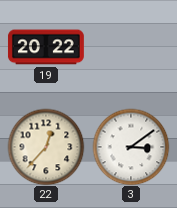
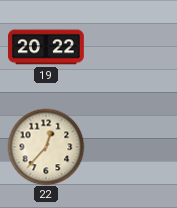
3: 3:09 -> none
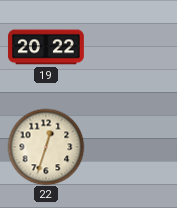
22: 12:37 -> 12:33
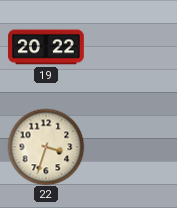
22: 12:33 -> 3:33
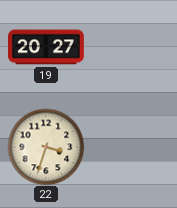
19: 20:22 -> 20:27
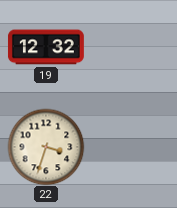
19: 20:27 -> 12:32
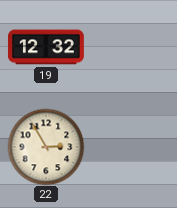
22: 3:33 -> 2:55
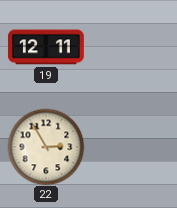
19: 12:32 -> 12:11
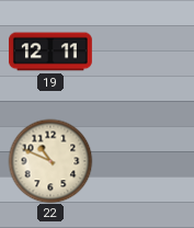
22: 2:55 -> 10:49
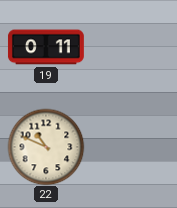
19: 12:11 -> 0:11
